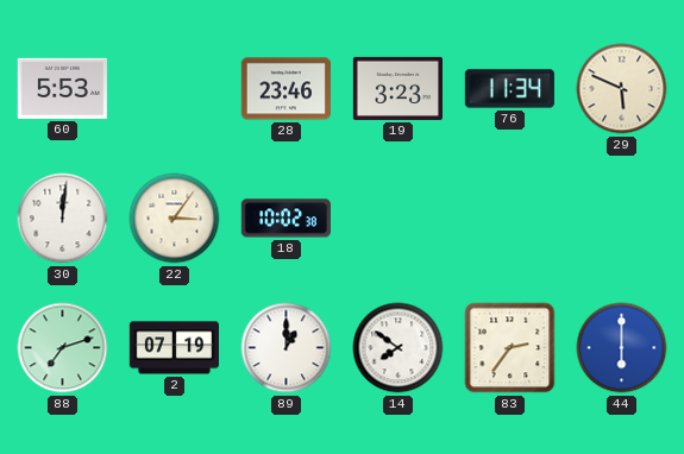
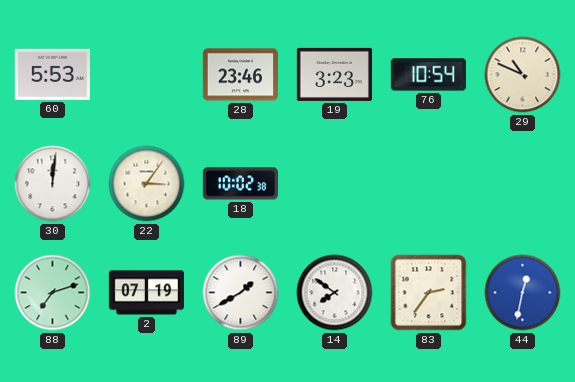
76: 11:34 -> 10:54
29: 5:49 -> 10:49
89: 1:00 -> 1:40
44: 6:00 -> 12:32
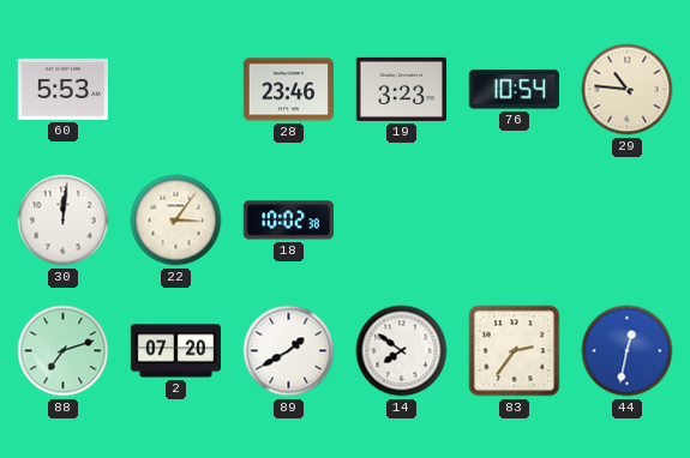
29: 10:49 -> 10:46
2: 07:19 -> 07:20
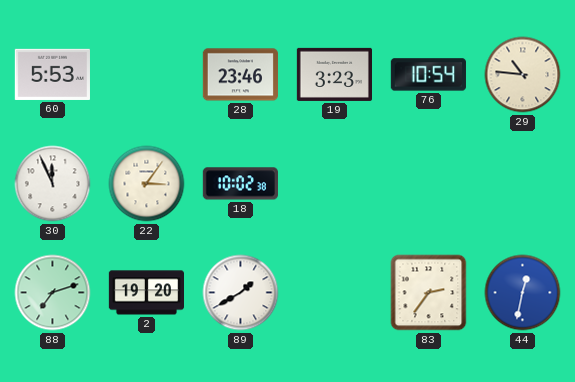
30: 12:01 -> 11:56
2: 07:20 -> 19:20
14: 7:51 -> none
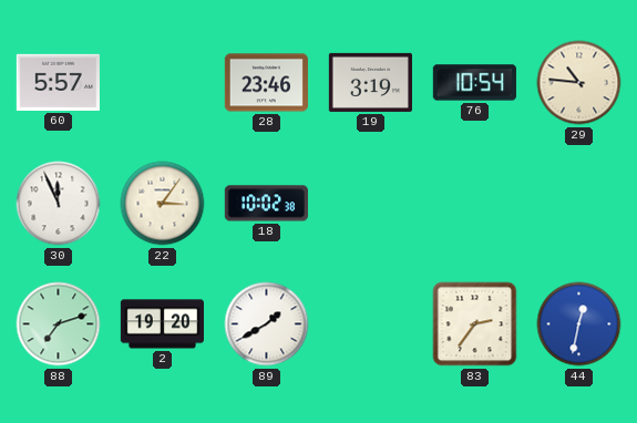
60: 5:53 -> 5:57
19: 3:23 -> 3:19
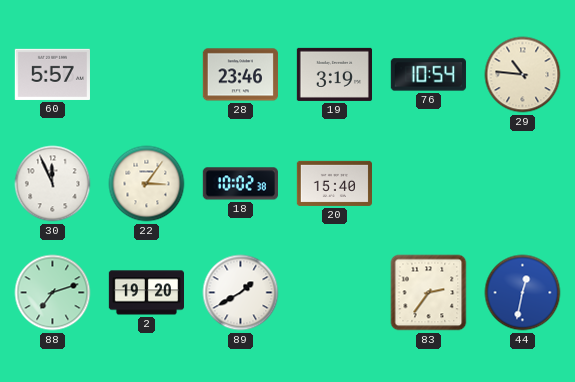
20: none -> 15:40
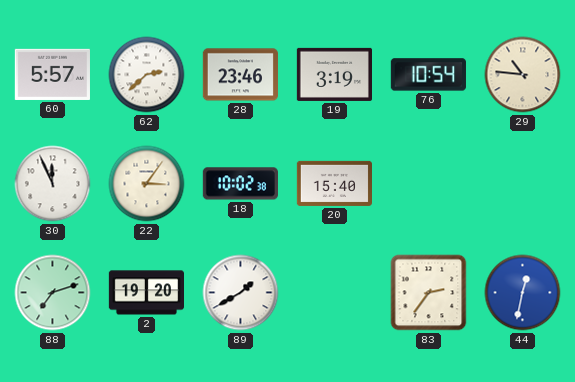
62: none -> 2:38
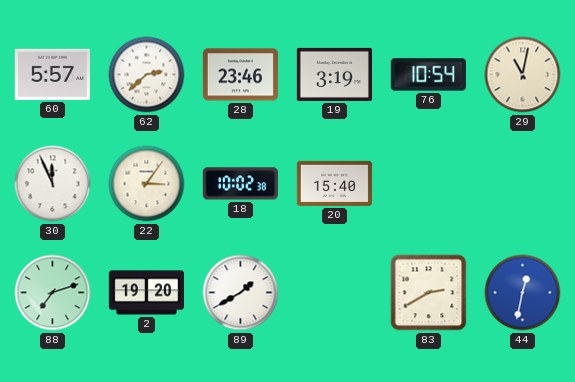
29: 10:46 -> 11:02
83: 2:36 -> 2:40
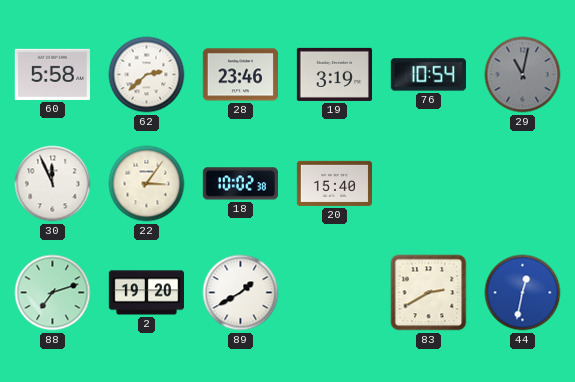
60: 5:57 -> 5:58
29 dial: cream -> grey
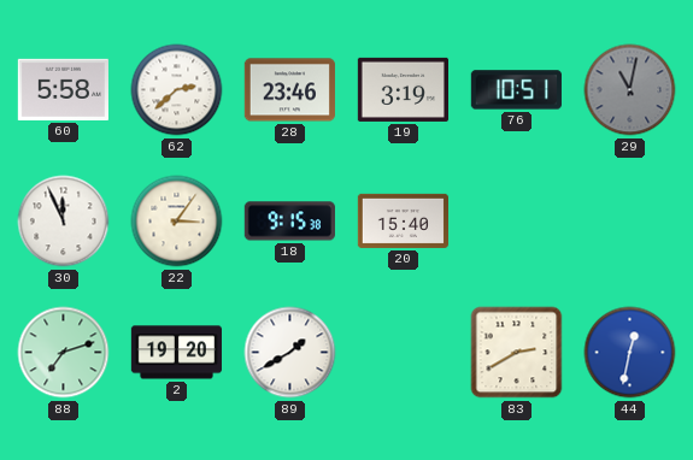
76: 10:54 -> 10:51
18: 10:02 -> 9:15
